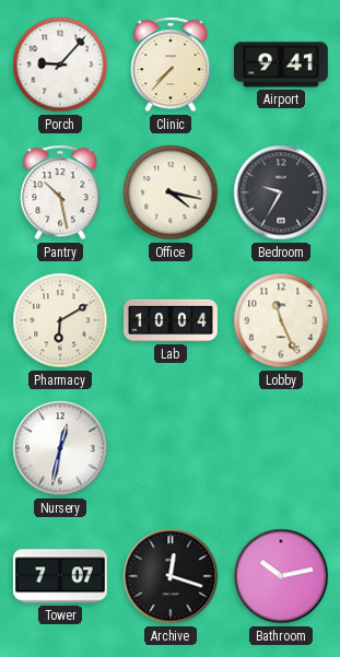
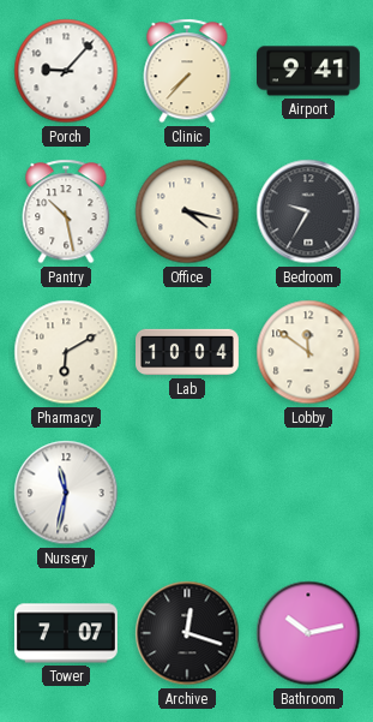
Lobby: 11:26 -> 11:51
Nursery: 12:32 -> 11:32
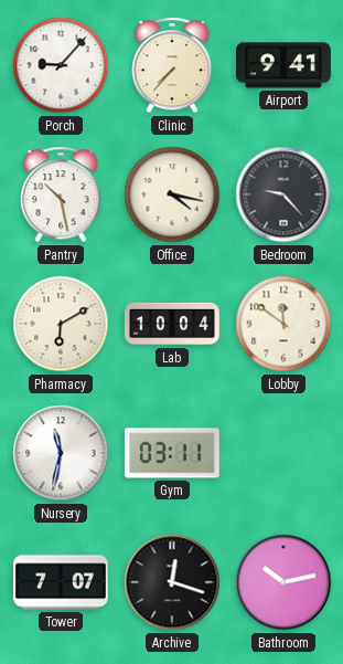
Bedroom: 9:35 -> 9:23
Gym: none -> 03:11
